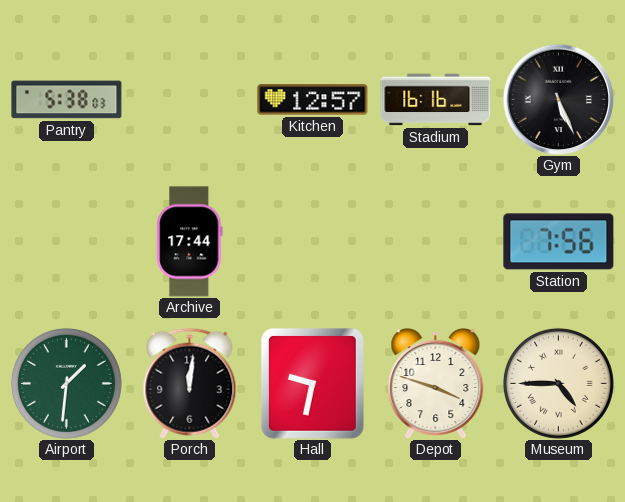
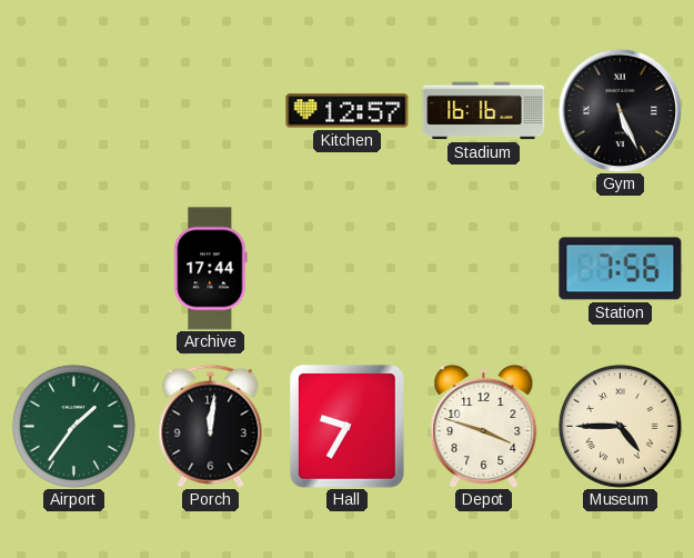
Pantry: 5:38 -> none
Airport: 1:31 -> 1:36
Hall: 9:32 -> 9:35
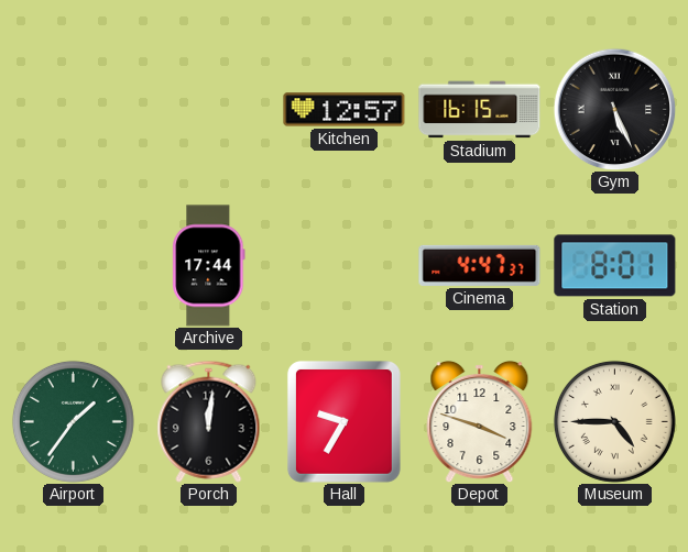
Stadium: 16:16 -> 16:15
Cinema: none -> 4:47
Station: 7:56 -> 8:01
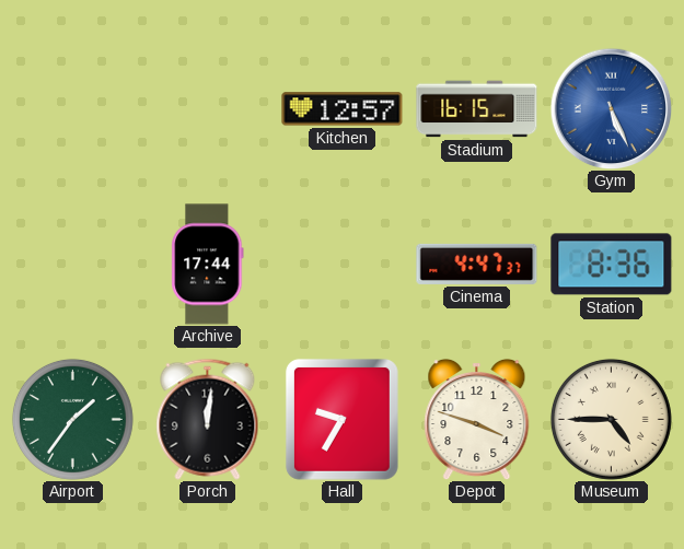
Gym dial: black -> blue
Station: 8:01 -> 8:36
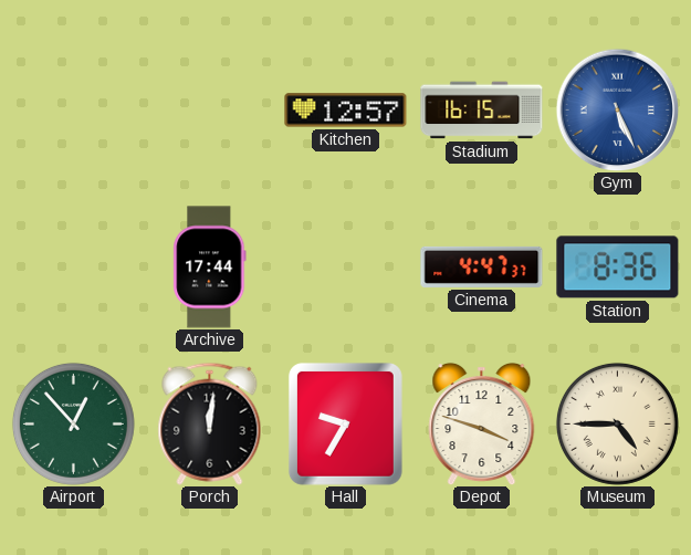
Airport: 1:36 -> 12:53
